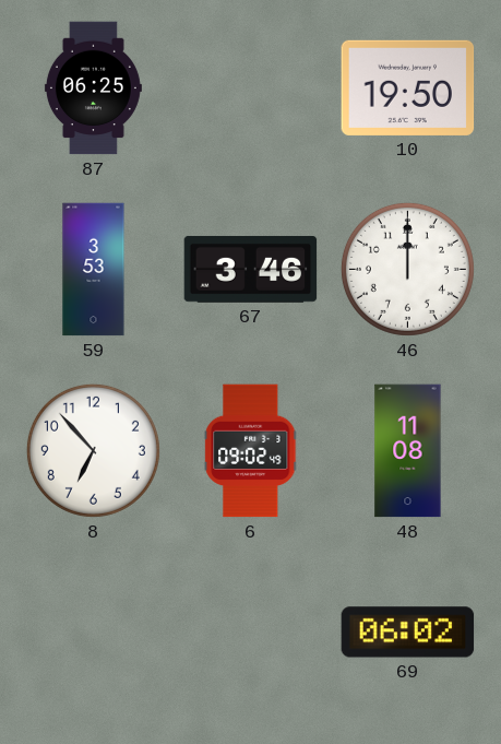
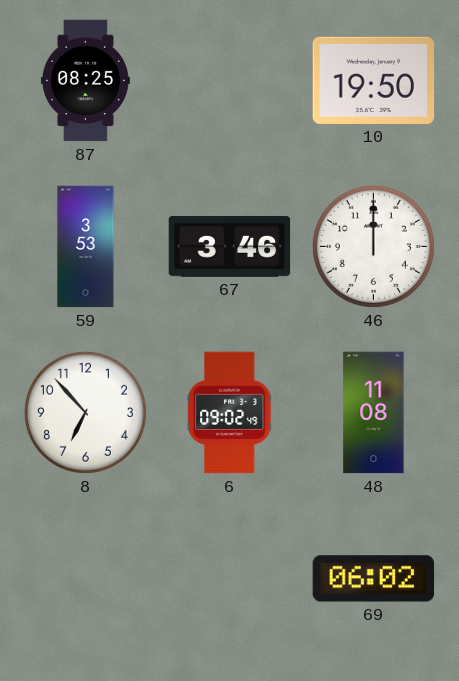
87: 06:25 -> 08:25
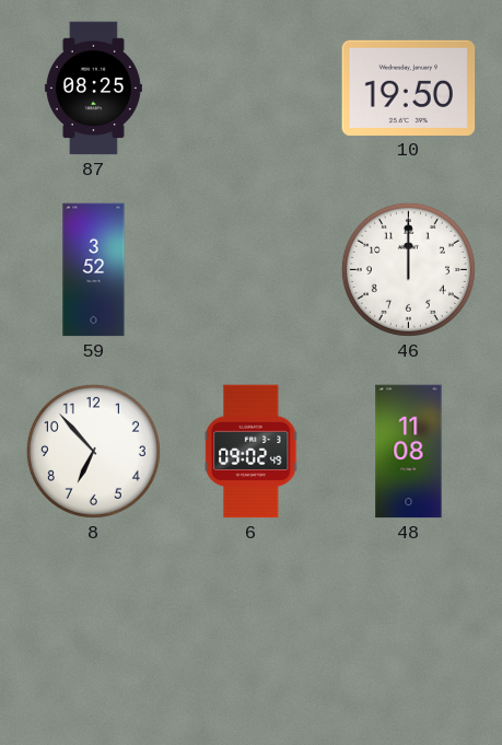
59: 3:53 -> 3:52
67: 3:46 -> none
69: 06:02 -> none
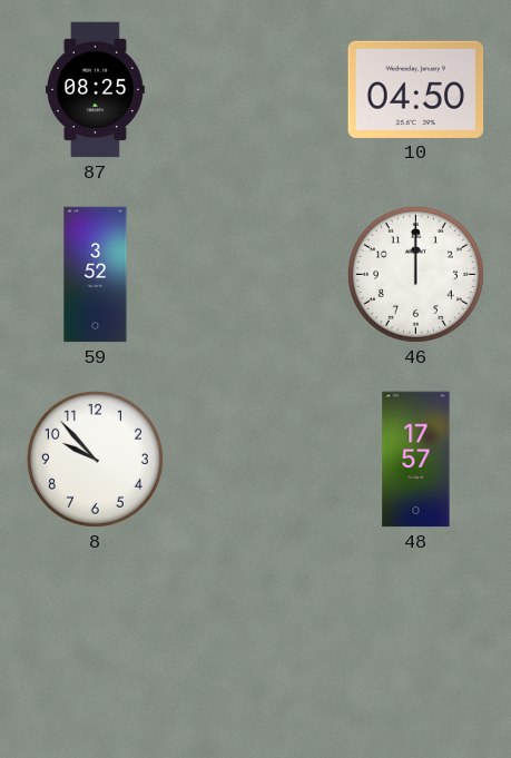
10: 19:50 -> 04:50
8: 6:53 -> 9:53
6: 09:02 -> none
48: 11:08 -> 17:57
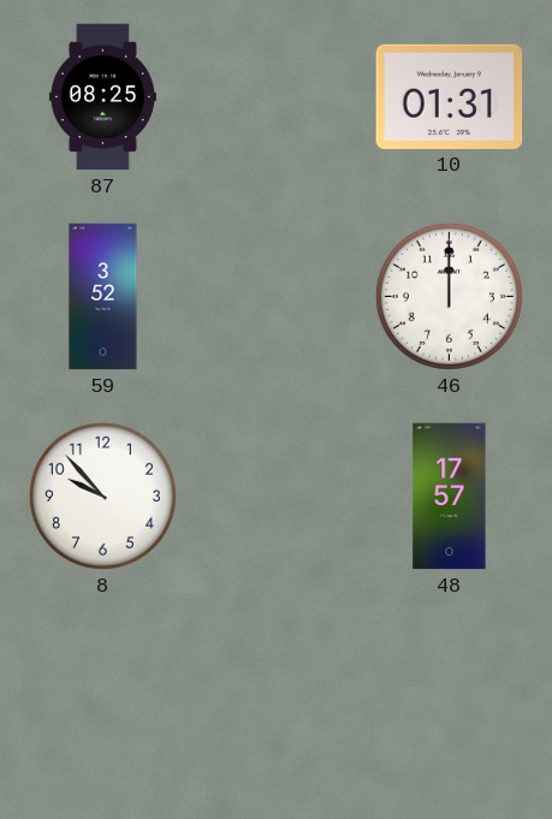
10: 04:50 -> 01:31
